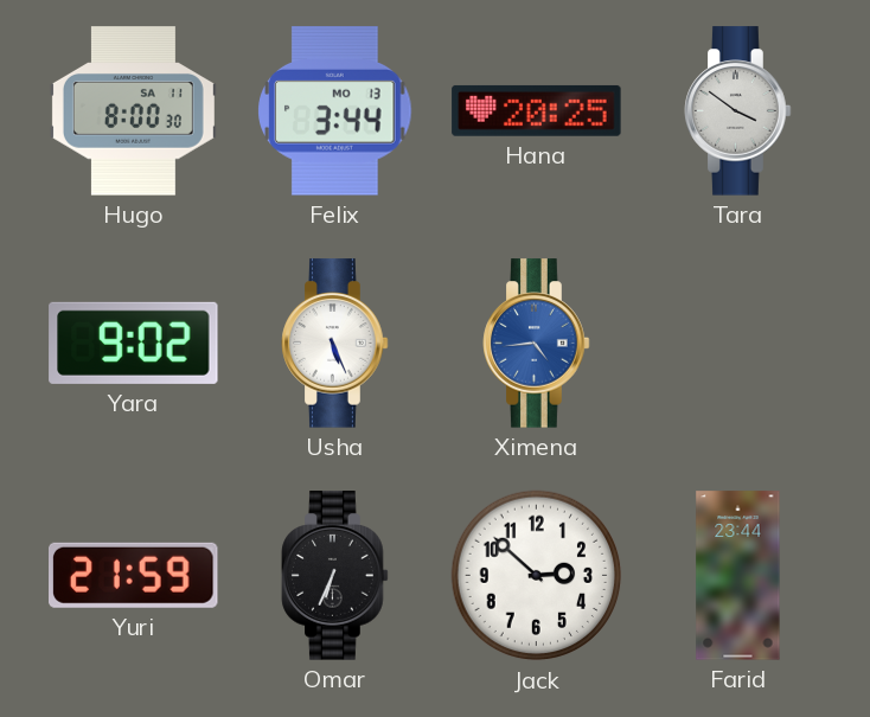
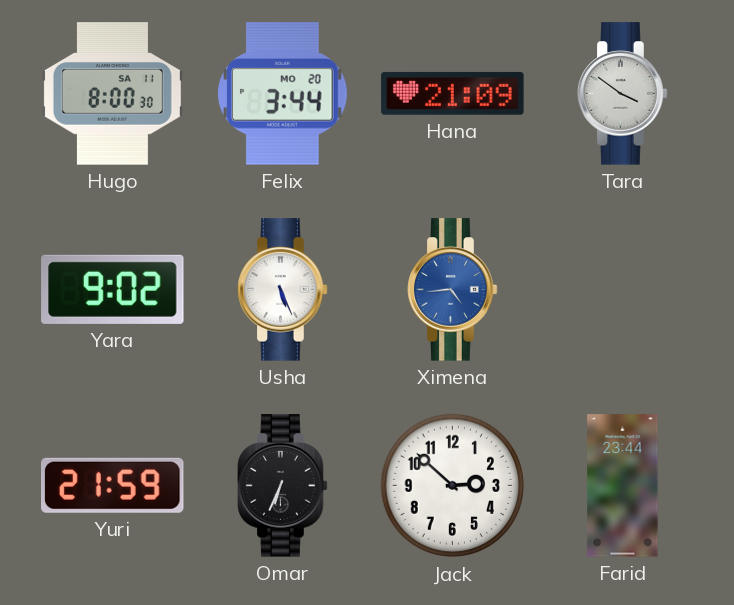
Felix date: MO 13 -> MO 20
Hana: 20:25 -> 21:09
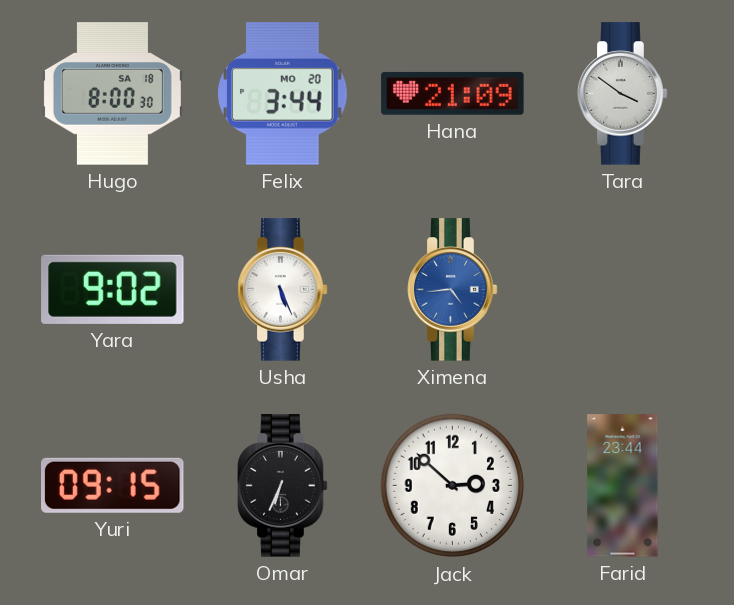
Hugo date: SA 11 -> SA 18
Yuri: 21:59 -> 09:15
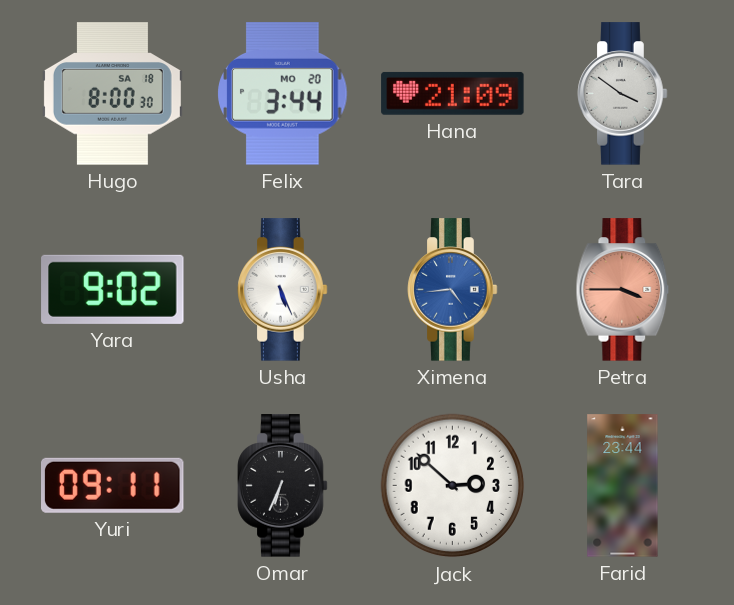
Petra: none -> 3:45
Yuri: 09:15 -> 09:11
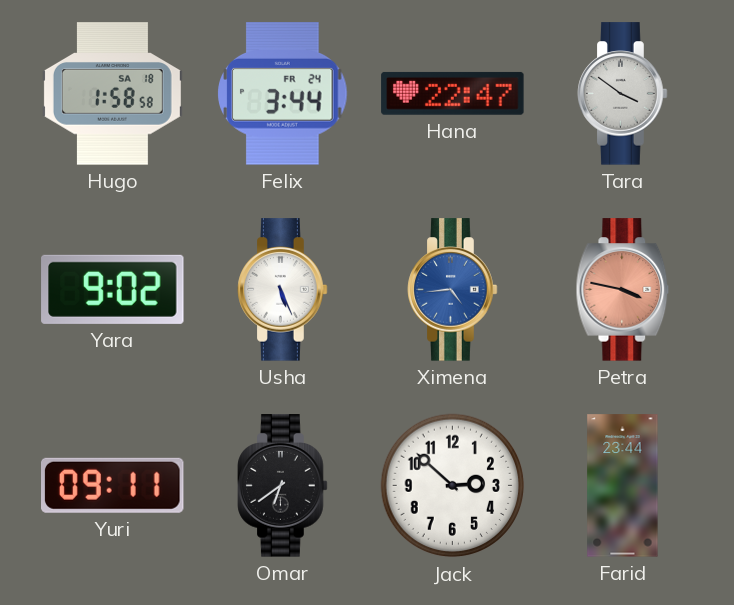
Hugo: 8:00 -> 1:58
Felix date: MO 20 -> FR 24
Hana: 21:09 -> 22:47
Petra: 3:45 -> 3:47
Omar: 6:34 -> 6:39
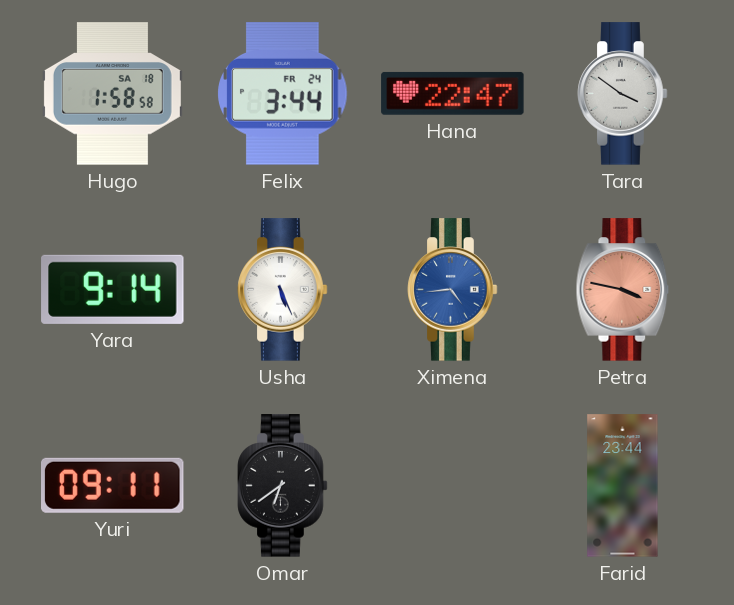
Yara: 9:02 -> 9:14
Jack: 2:52 -> none
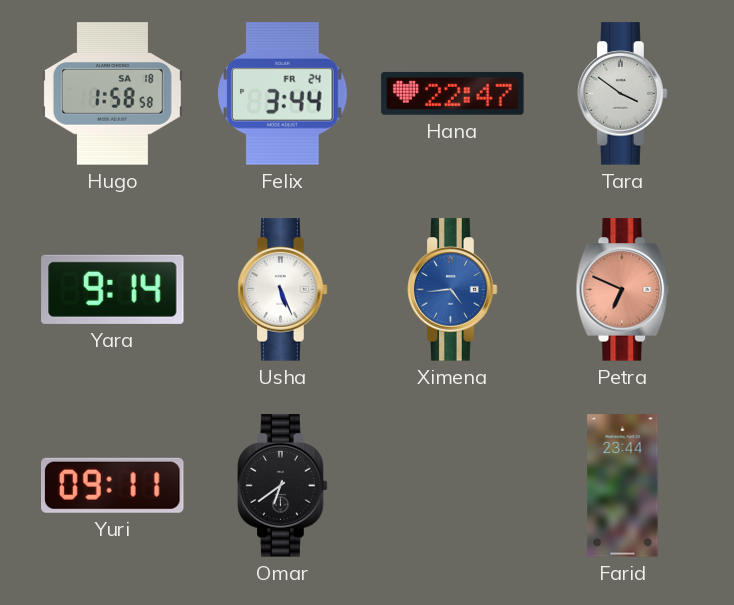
Petra: 3:47 -> 6:49
